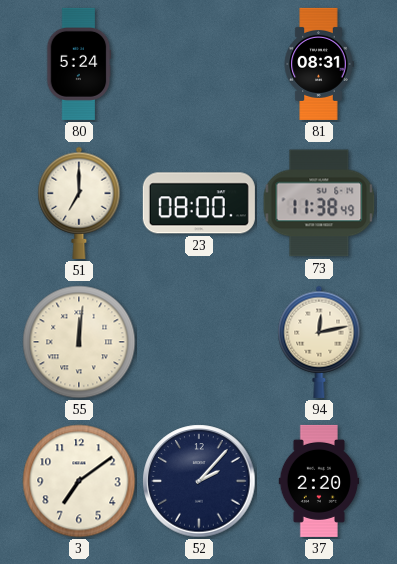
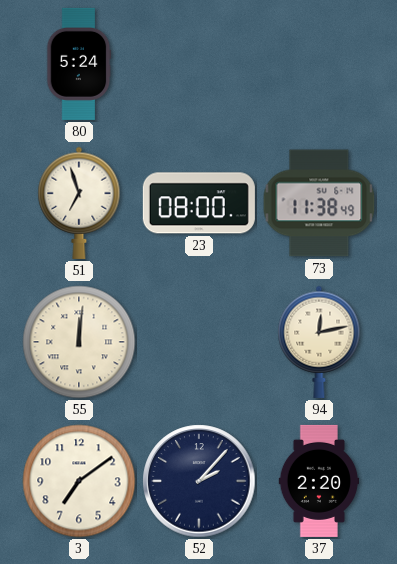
81: 08:31 -> none
51: 7:00 -> 6:57
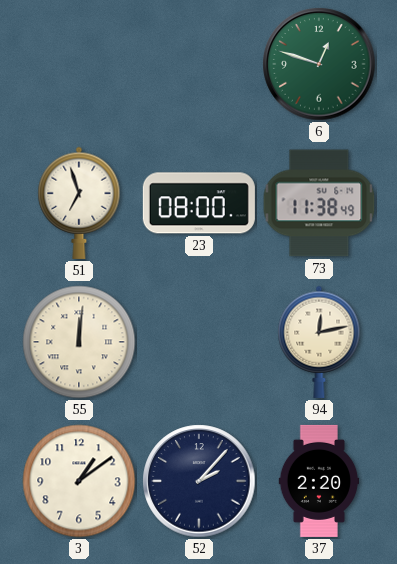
80: 5:24 -> none
6: none -> 12:48
3: 7:09 -> 1:09
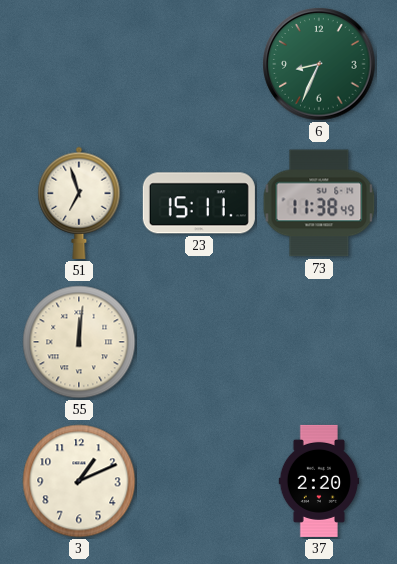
6: 12:48 -> 8:34
23: 08:00 -> 15:11
94: 12:13 -> none
3: 1:09 -> 1:11
52: 2:07 -> none
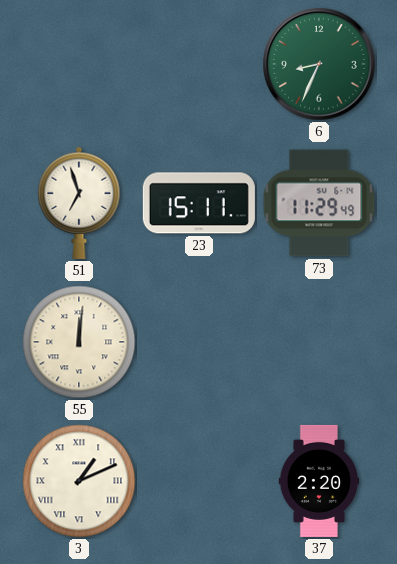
73: 11:38 -> 11:29
3 numerals: Arabic -> Roman
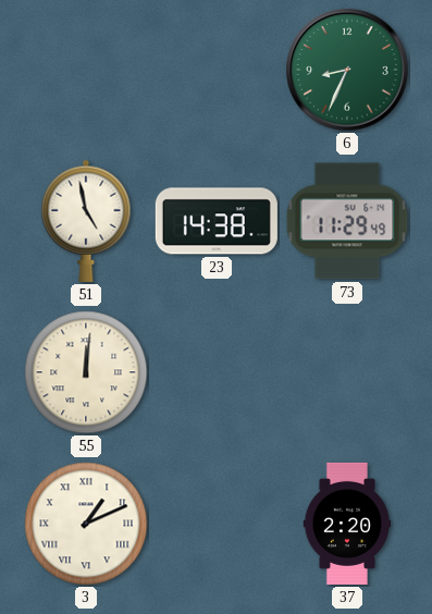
51: 6:57 -> 4:58
23: 15:11 -> 14:38
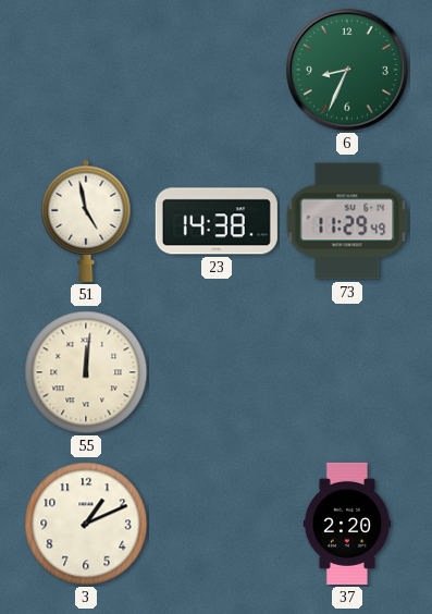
3 numerals: Roman -> Arabic
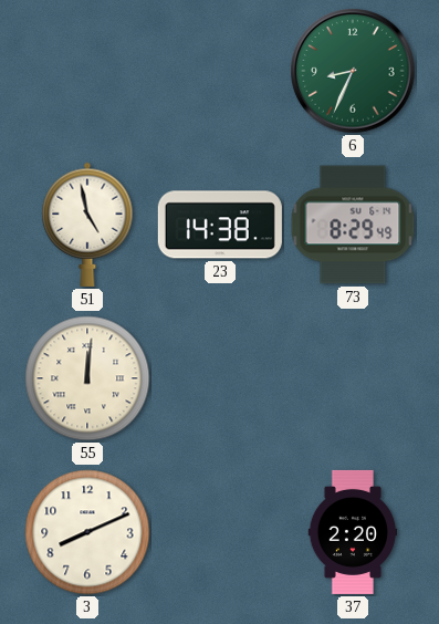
73: 11:29 -> 8:29
3: 1:11 -> 8:11
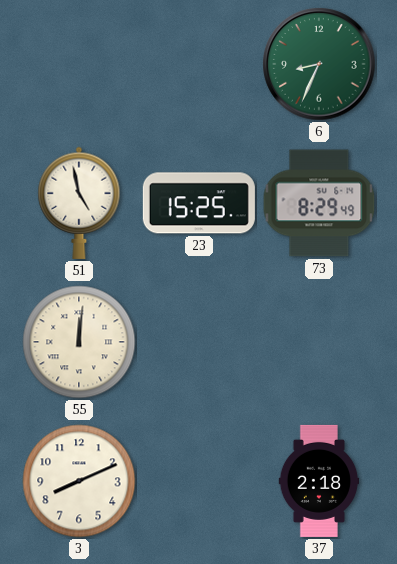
23: 14:38 -> 15:25
37: 2:20 -> 2:18
